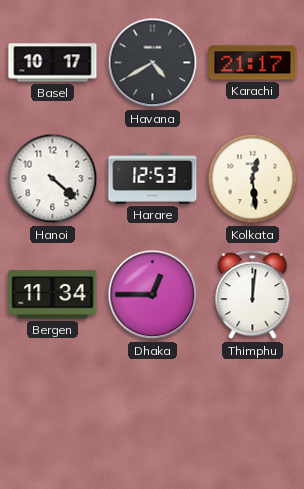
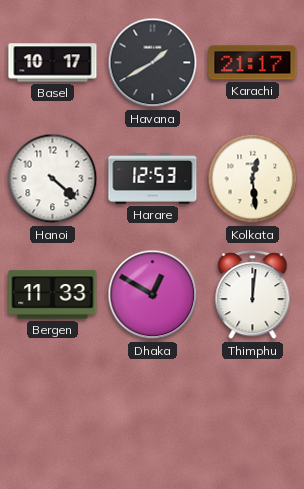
Havana: 4:40 -> 1:40
Bergen: 11:34 -> 11:33
Dhaka: 12:45 -> 12:50
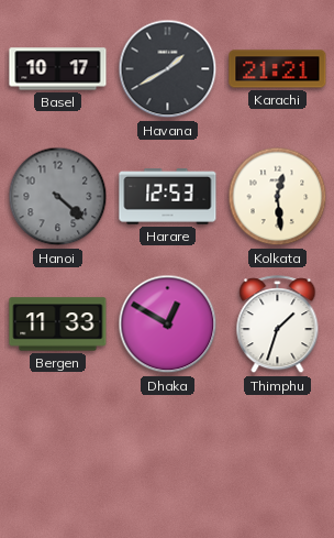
Karachi: 21:17 -> 21:21
Hanoi dial: white -> grey
Thimphu: 12:01 -> 1:33
